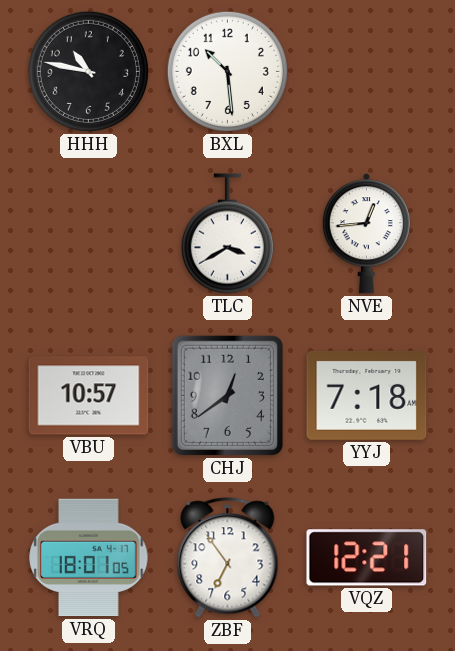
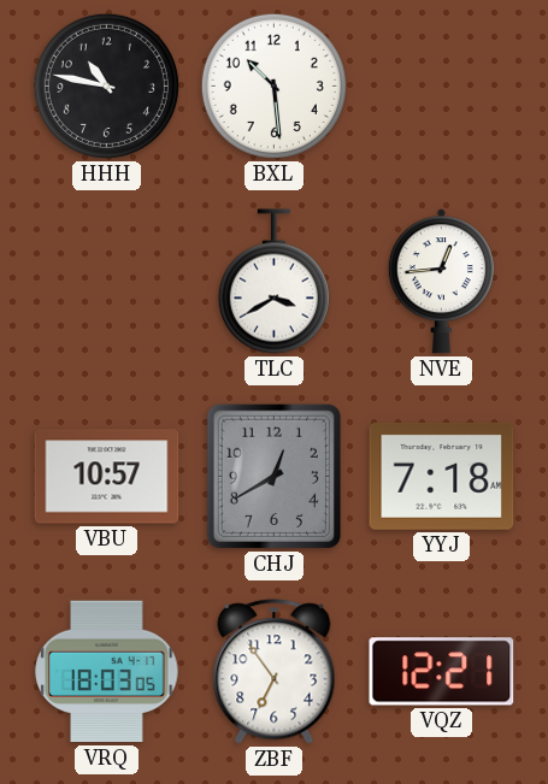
CHJ: 12:39 -> 12:40
VRQ: 18:01 -> 18:03
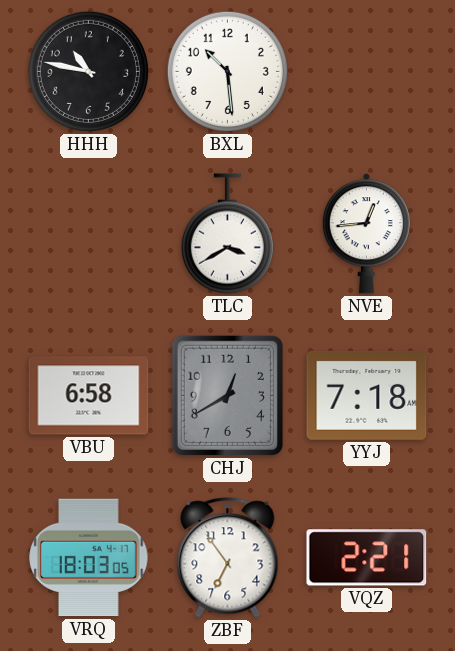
VBU: 10:57 -> 6:58
VQZ: 12:21 -> 2:21
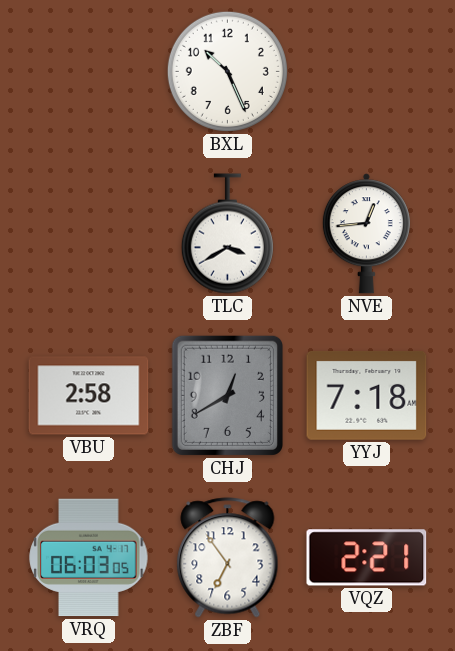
HHH: 10:47 -> none
BXL: 10:29 -> 10:26
VBU: 6:58 -> 2:58
VRQ: 18:03 -> 06:03
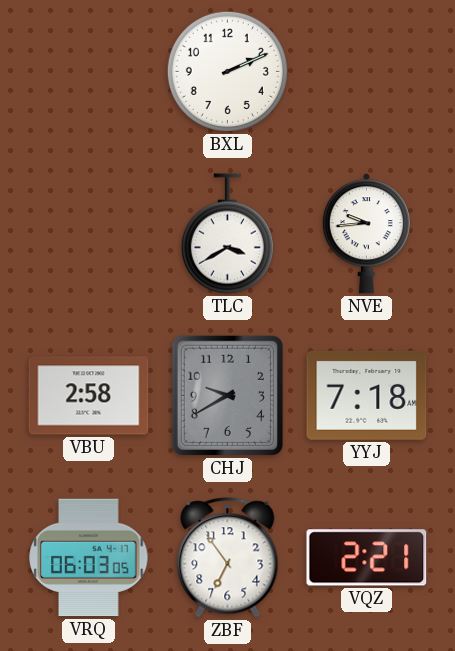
BXL: 10:26 -> 2:11
NVE: 12:44 -> 9:44
CHJ: 12:40 -> 9:40
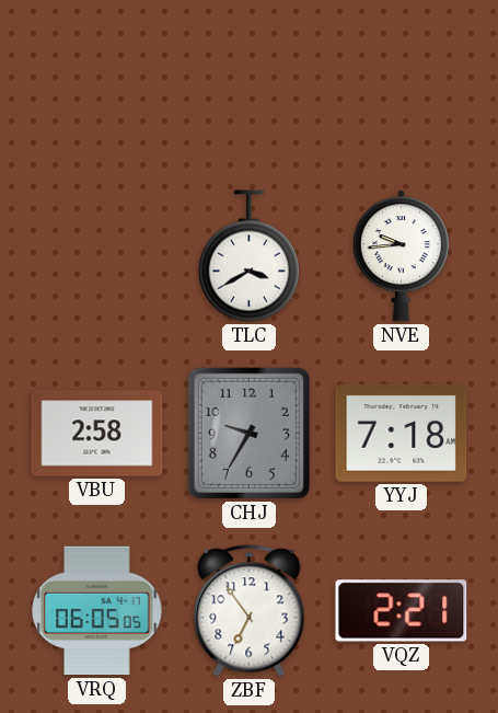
BXL: 2:11 -> none
CHJ: 9:40 -> 9:35
VRQ: 06:03 -> 06:05
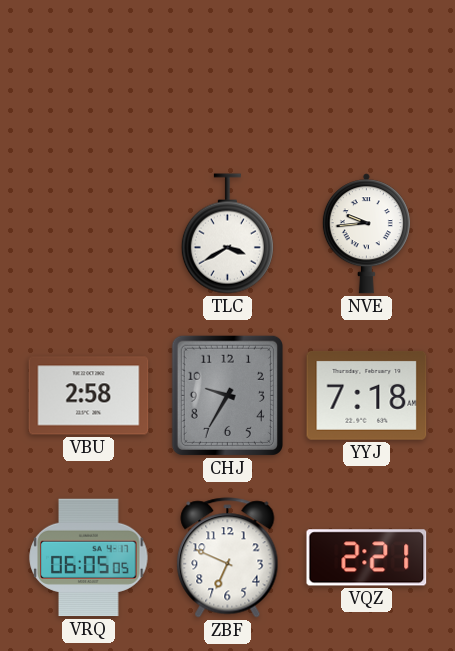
ZBF: 6:54 -> 6:49
